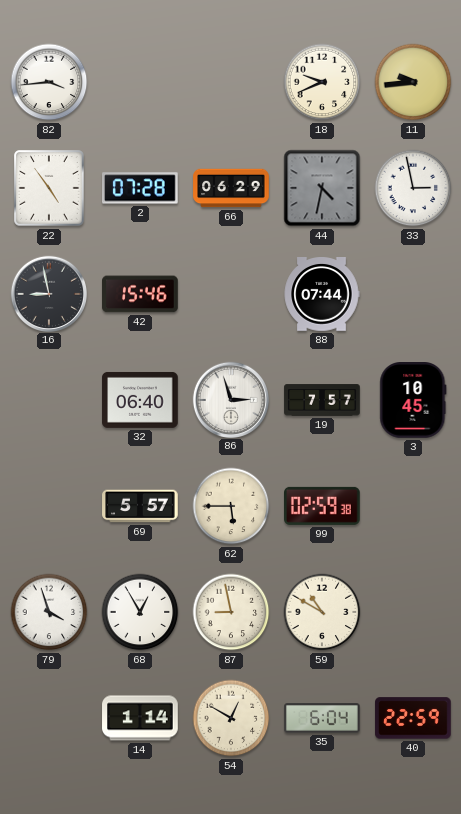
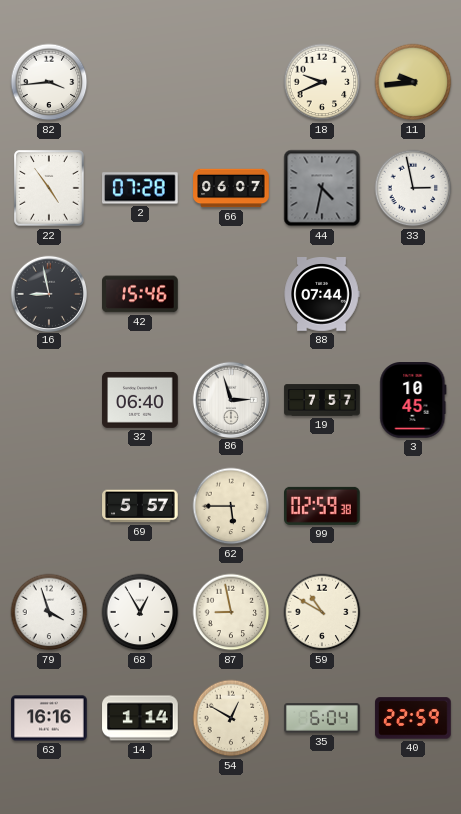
66: 06:29 -> 06:07
63: none -> 16:16
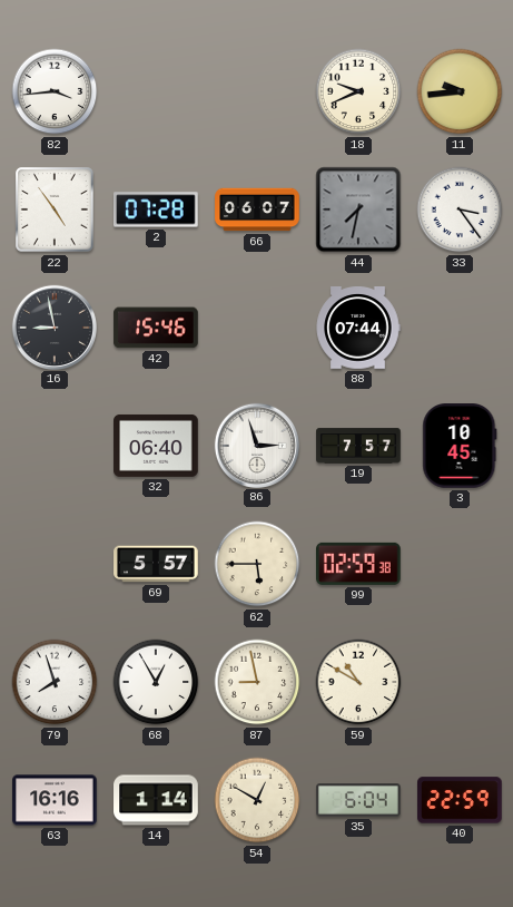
44: 4:32 -> 7:32
33: 2:58 -> 3:24
79: 3:57 -> 7:57
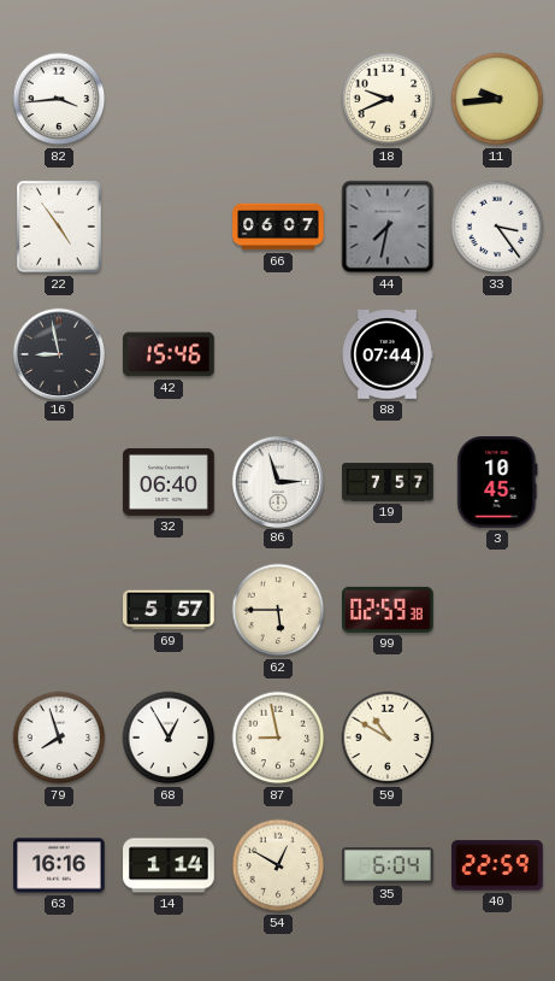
2: 07:28 -> none
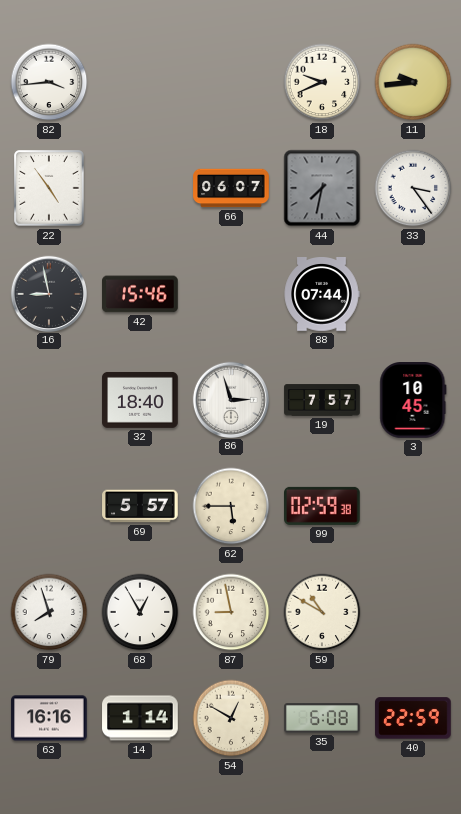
32: 06:40 -> 18:40
35: 6:04 -> 6:08
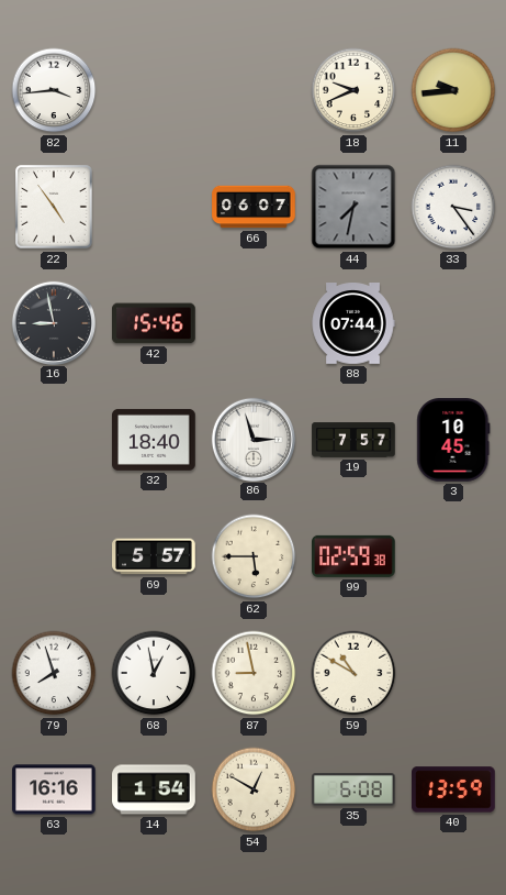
68: 12:55 -> 12:58
14: 1:14 -> 1:54
40: 22:59 -> 13:59
